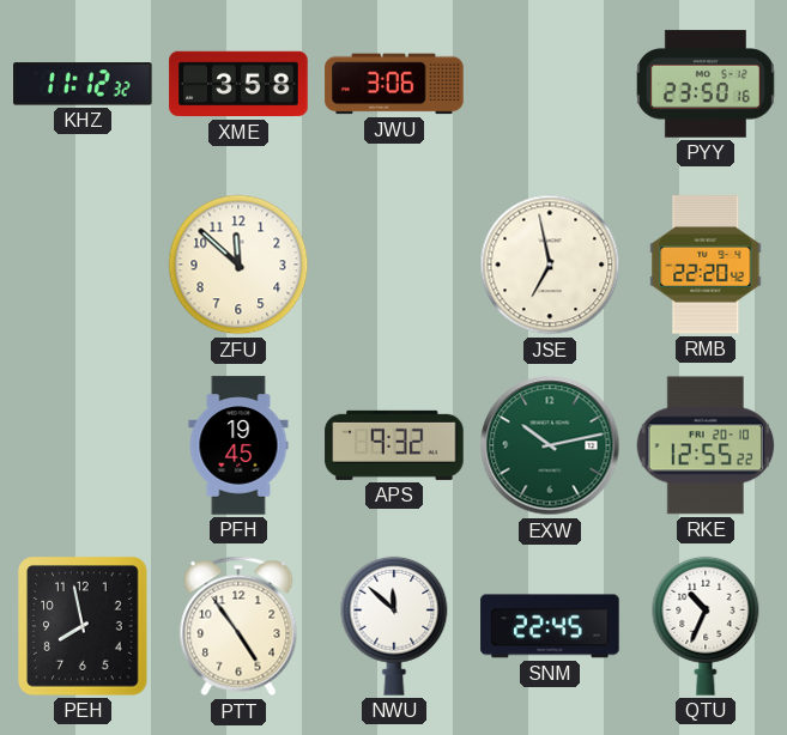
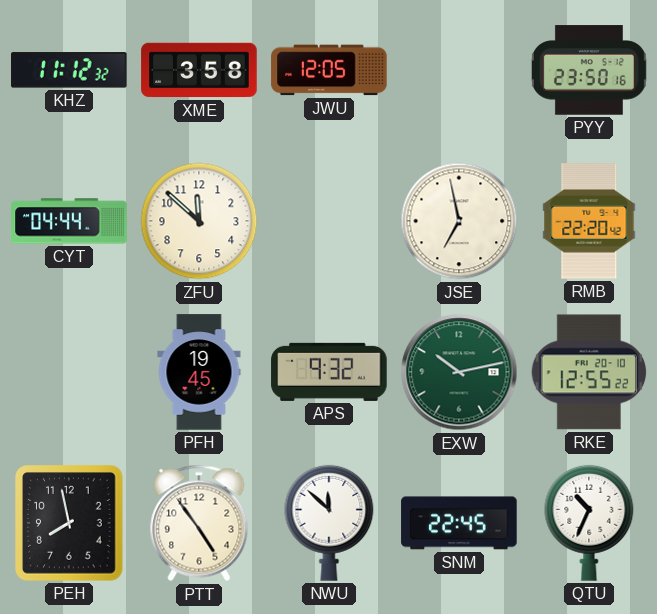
JWU: 3:06 -> 12:05
CYT: none -> 04:44
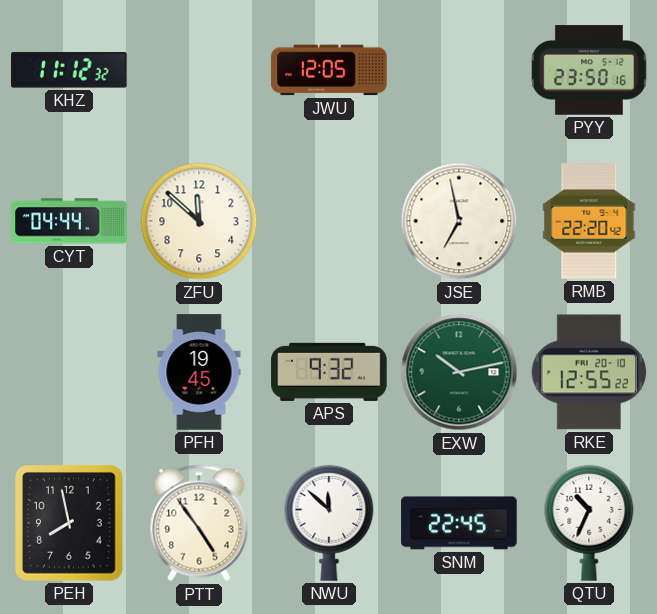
XME: 3:58 -> none
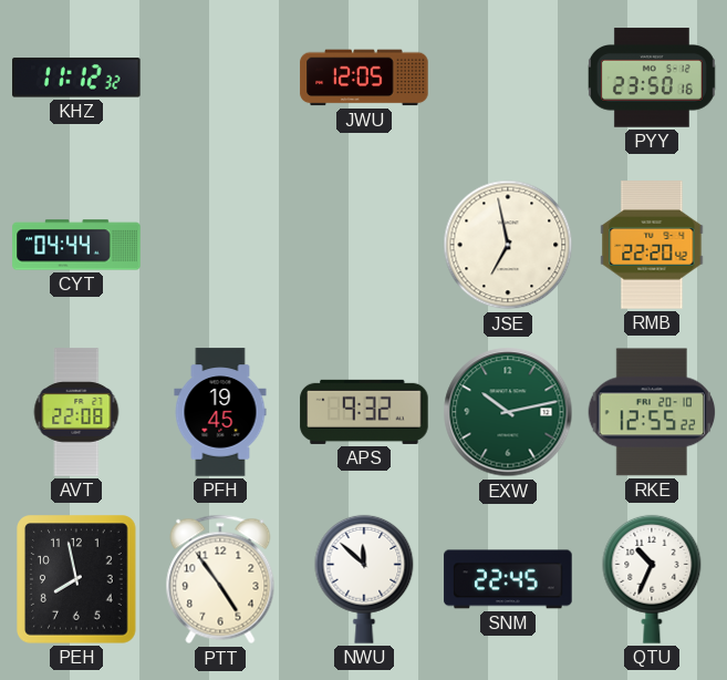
ZFU: 11:52 -> none
AVT: none -> 22:08
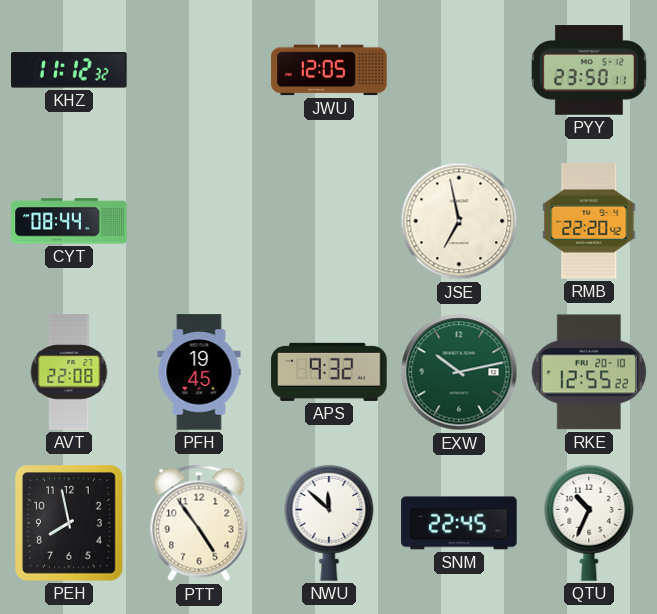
PYY: 23:50:16 -> 23:50:11
CYT: 04:44 -> 08:44
